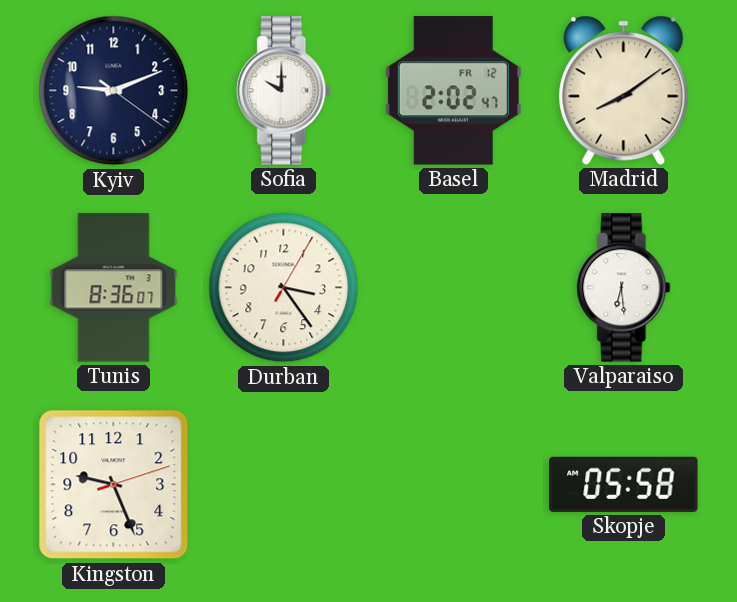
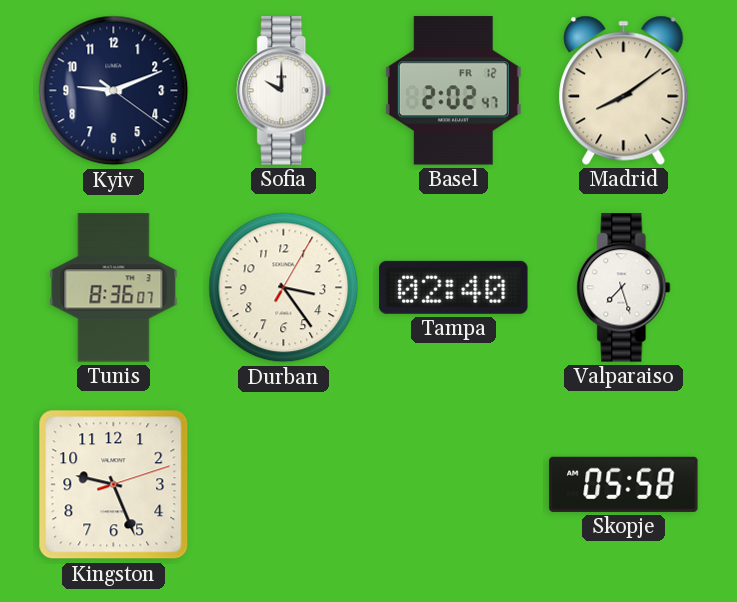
Tampa: none -> 02:40
Valparaiso: 6:29 -> 7:27
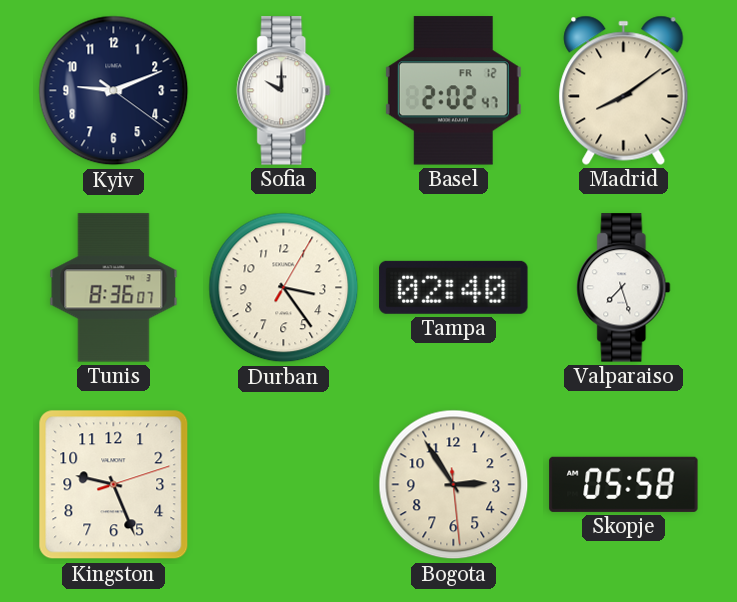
Bogota: none -> 2:54
